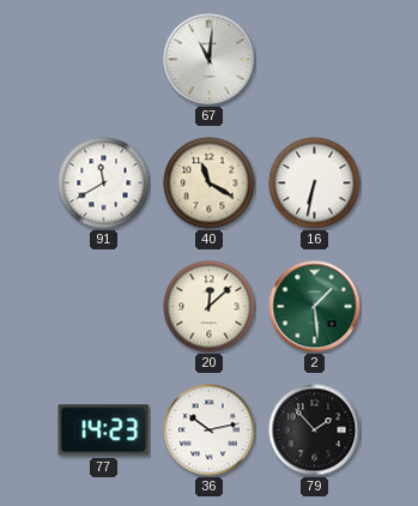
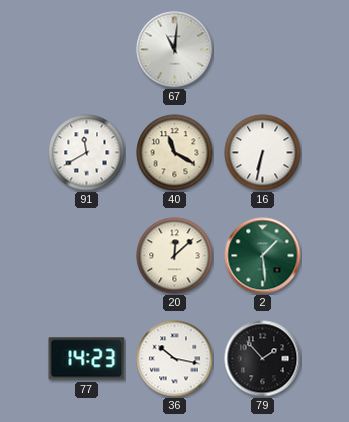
36: 10:13 -> 10:17
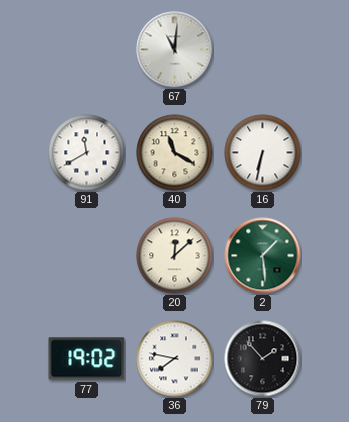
77: 14:23 -> 19:02
36: 10:17 -> 7:47
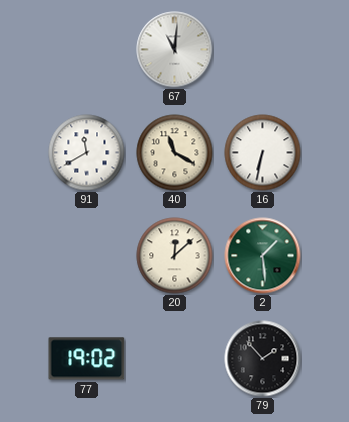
36: 7:47 -> none
